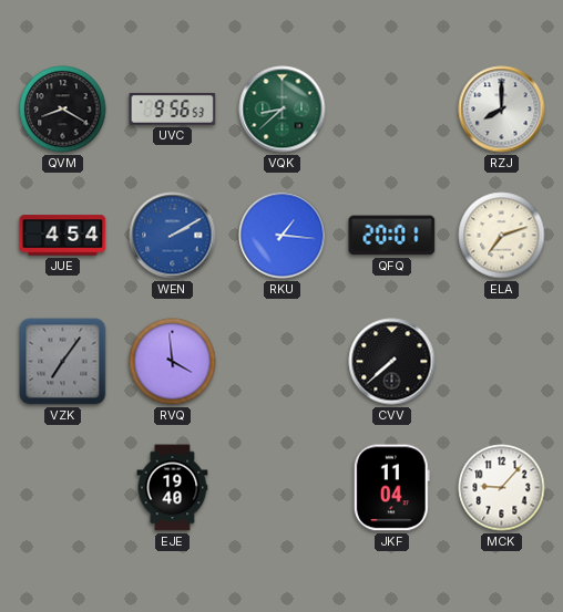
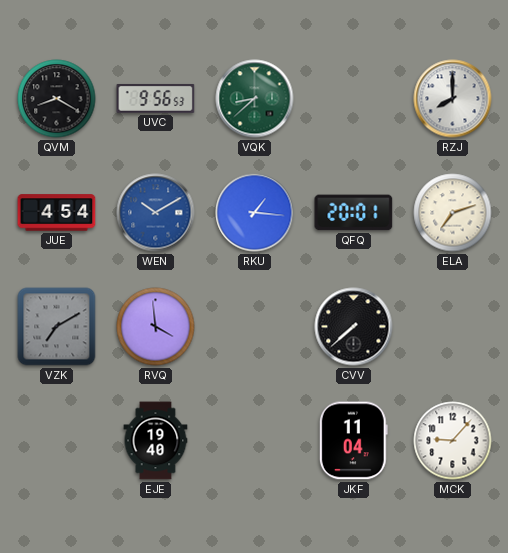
WEN: 2:10 -> 10:10
VZK: 7:06 -> 7:10
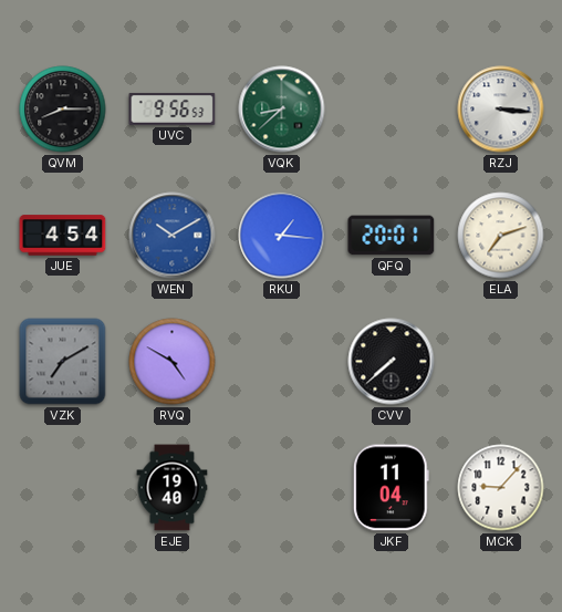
QVM: 8:20 -> 8:15
RZJ: 8:00 -> 3:16
RVQ: 3:59 -> 4:50
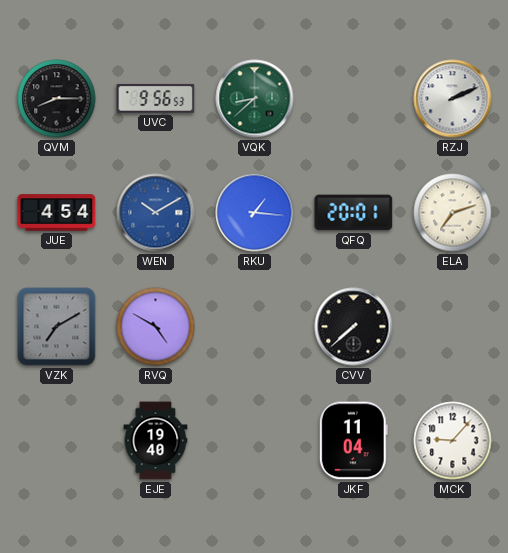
RZJ: 3:16 -> 2:11
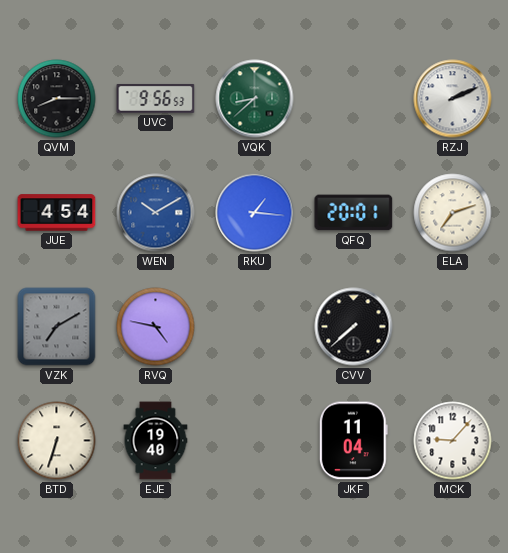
RVQ: 4:50 -> 4:47
BTD: none -> 6:33
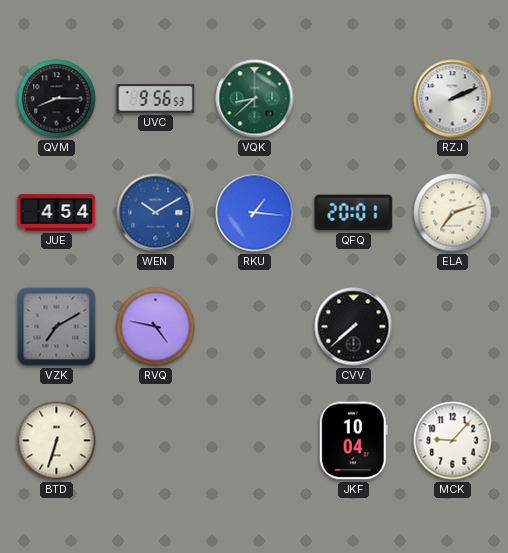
EJE: 19:40 -> none
JKF: 11:04 -> 10:04
